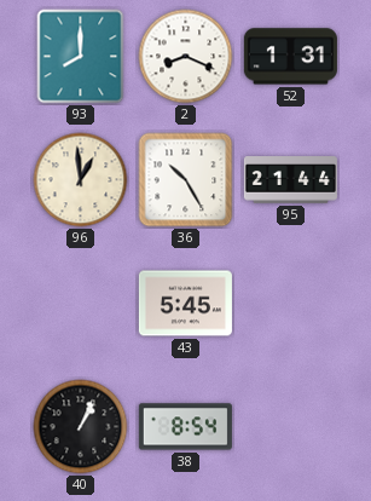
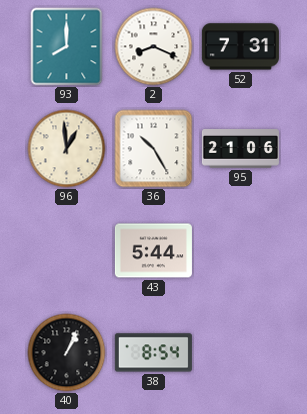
52: 1:31 -> 7:31
95: 21:44 -> 21:06
43: 5:45 -> 5:44
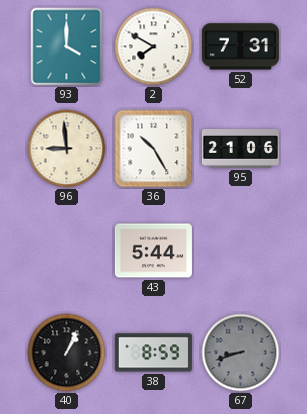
93: 8:00 -> 4:00
2: 8:19 -> 7:50
96: 12:59 -> 8:59
38: 8:54 -> 8:59
67: none -> 8:42
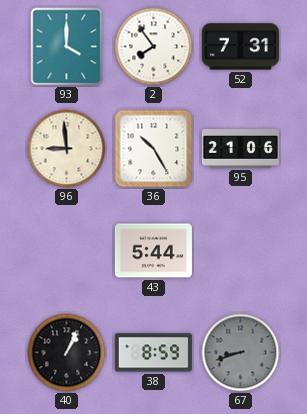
2: 7:50 -> 7:54
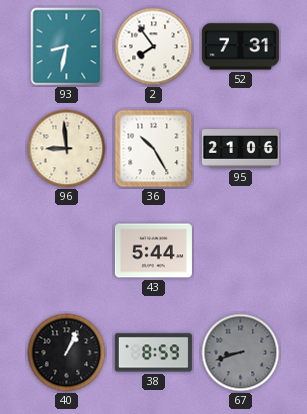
93: 4:00 -> 8:32
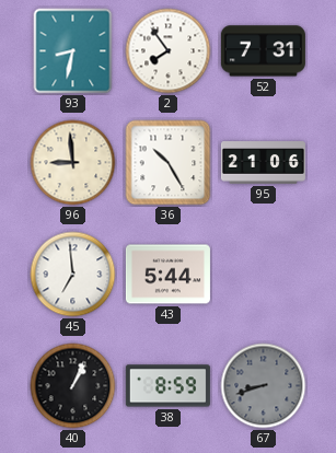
45: none -> 6:59
